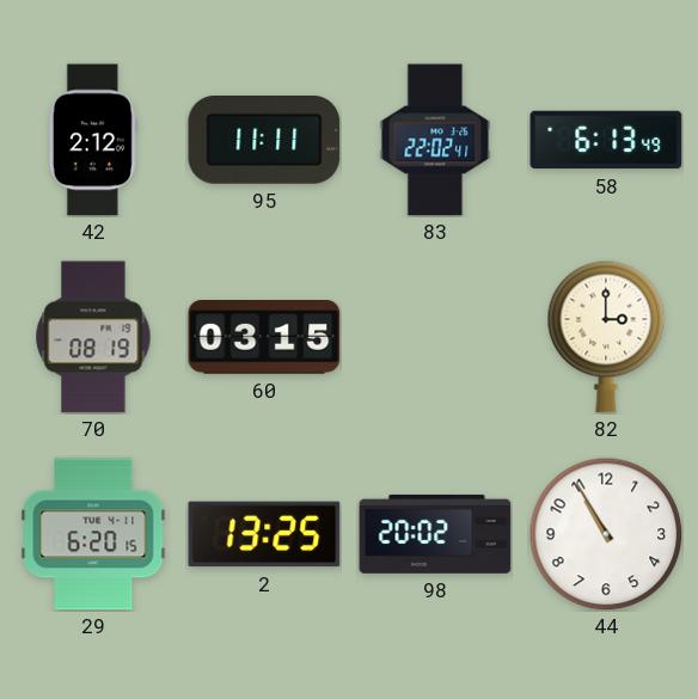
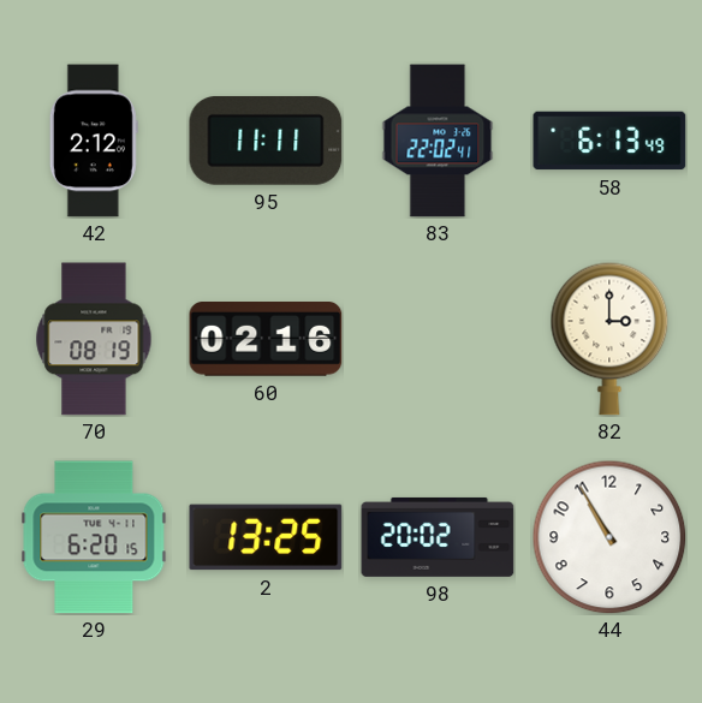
60: 03:15 -> 02:16
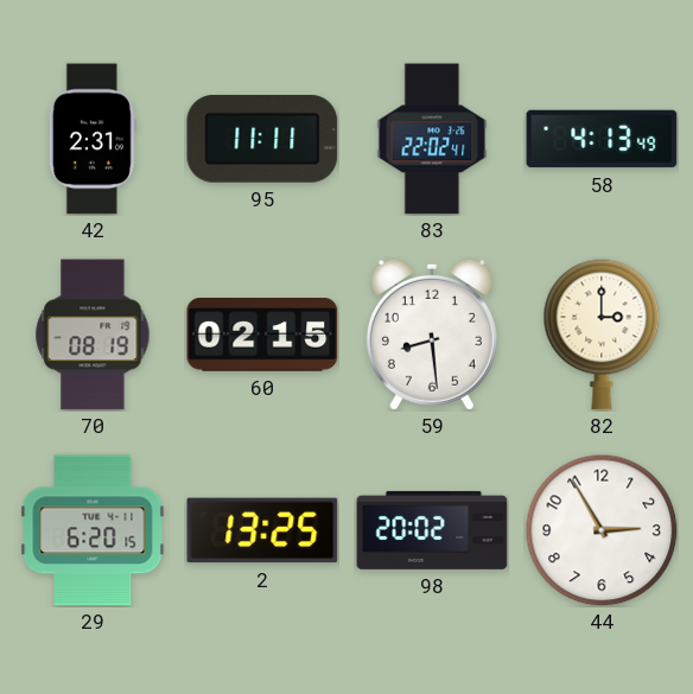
42: 2:12 -> 2:31
58: 6:13 -> 4:13
60: 02:16 -> 02:15
59: none -> 8:29
44: 10:55 -> 2:55
